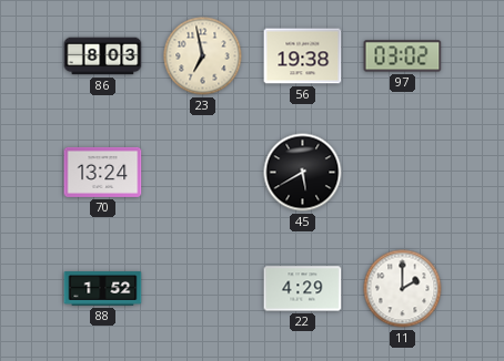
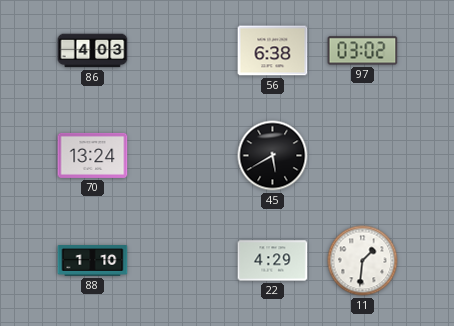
86: 8:03 -> 4:03
23: 6:58 -> none
56: 19:38 -> 6:38
88: 1:52 -> 1:10
11: 2:00 -> 1:31
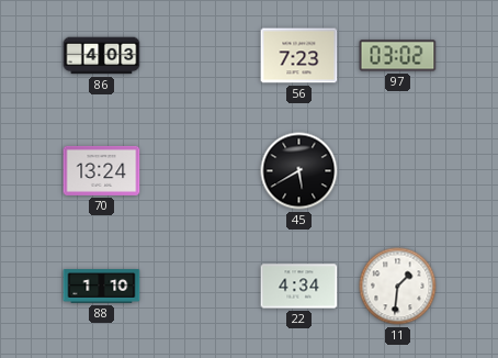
56: 6:38 -> 7:23
22: 4:29 -> 4:34
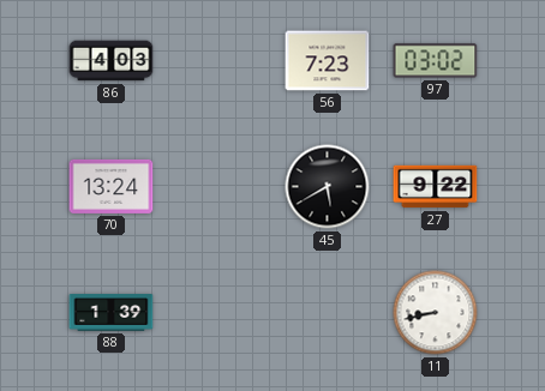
27: none -> 9:22
88: 1:10 -> 1:39
22: 4:34 -> none
11: 1:31 -> 8:43
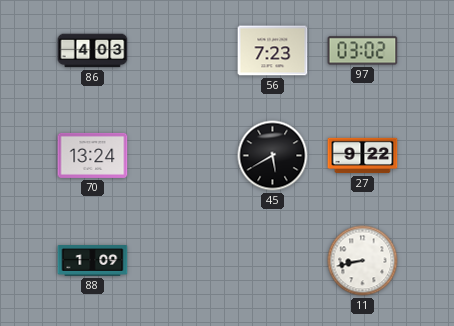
88: 1:39 -> 1:09
